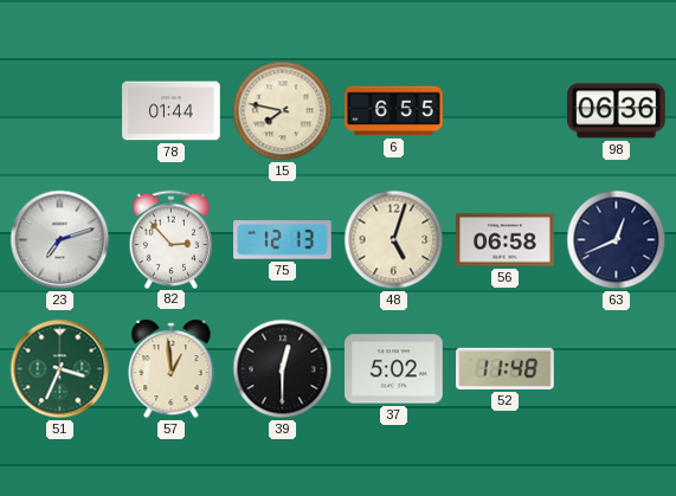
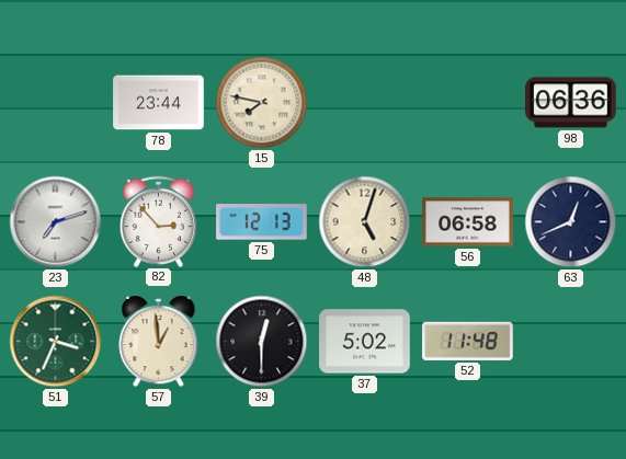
78: 01:44 -> 23:44
6: 6:55 -> none
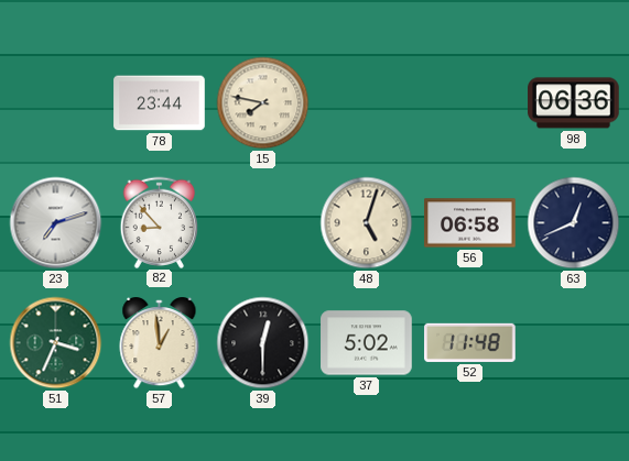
82: 2:53 -> 8:53
75: 12:13 -> none
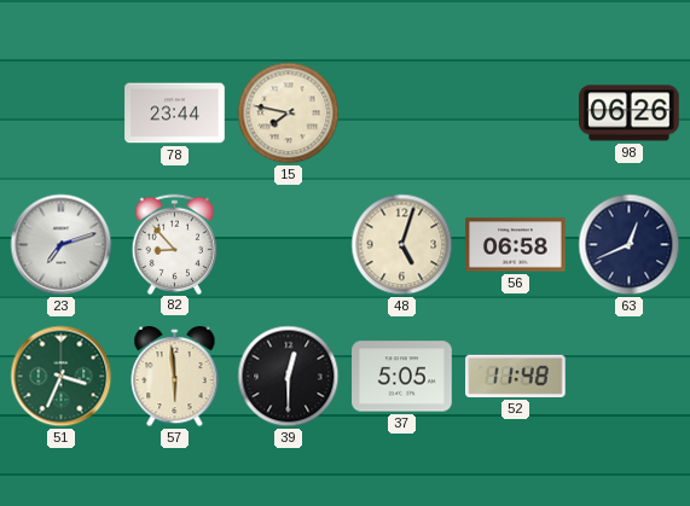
98: 06:36 -> 06:26
57: 12:59 -> 5:59
37: 5:02 -> 5:05
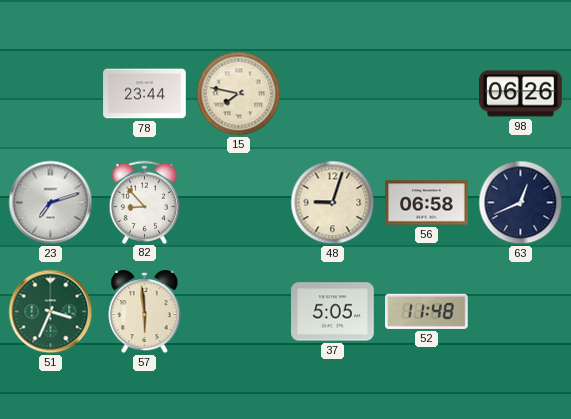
48: 5:03 -> 9:03
39: 12:30 -> none
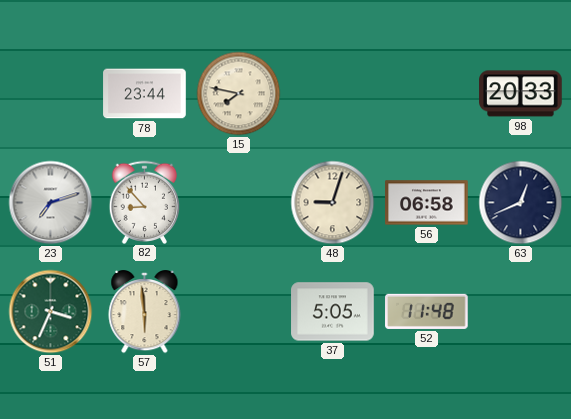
98: 06:26 -> 20:33
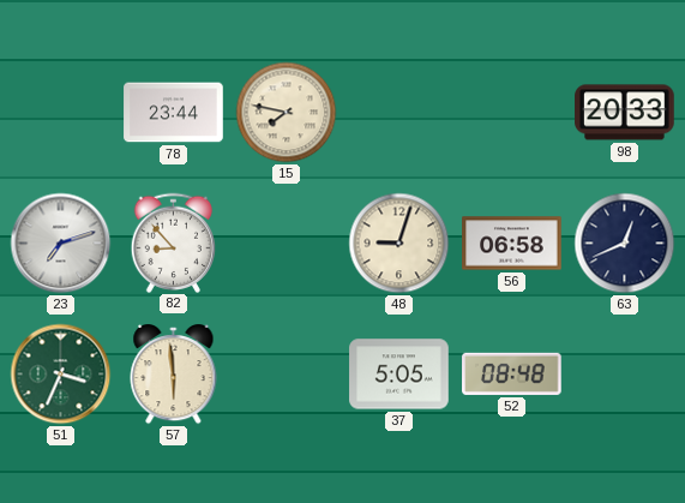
52: 11:48 -> 08:48
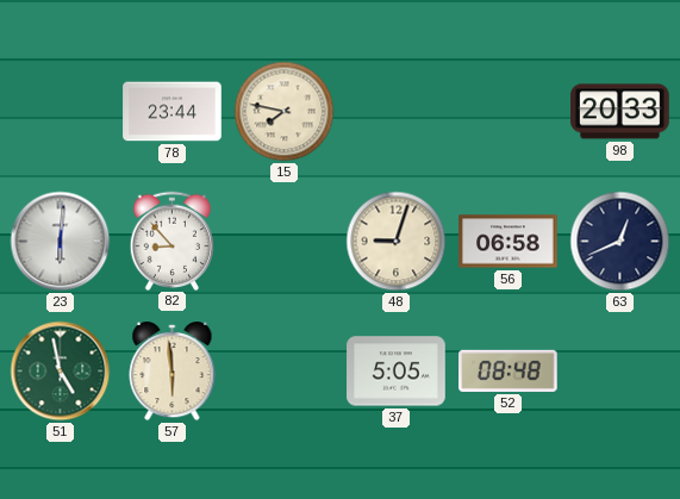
23: 7:12 -> 6:01
51: 3:34 -> 4:58
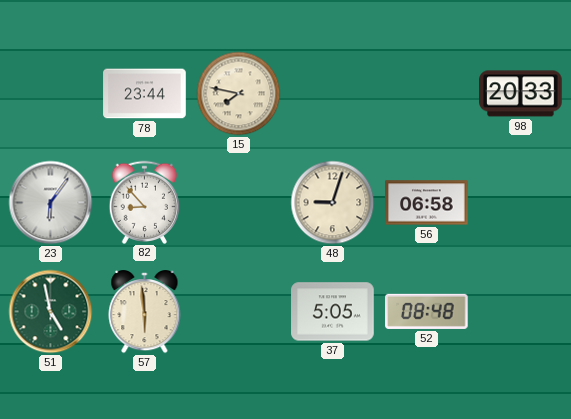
23: 6:01 -> 6:06
63: 12:41 -> none
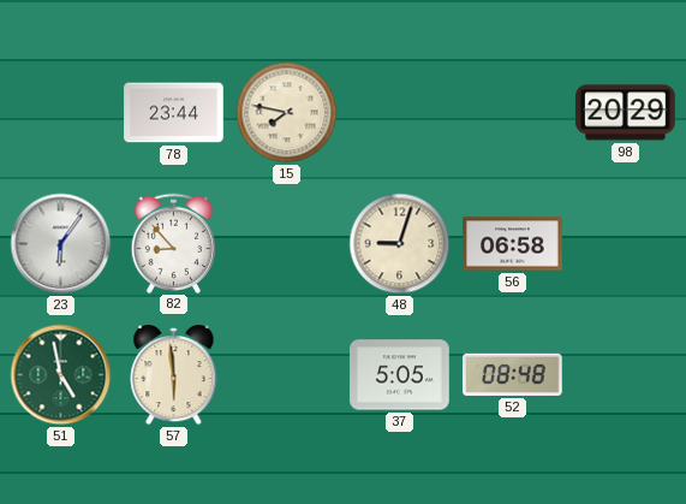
98: 20:33 -> 20:29
